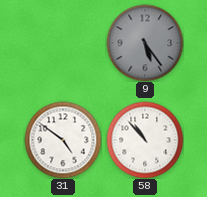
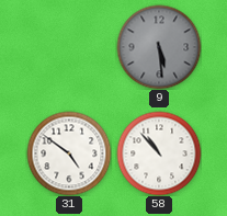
9: 5:24 -> 5:29
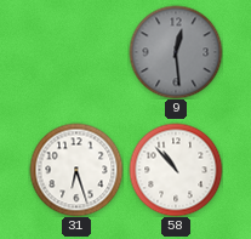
9: 5:29 -> 12:29
31: 4:51 -> 6:27
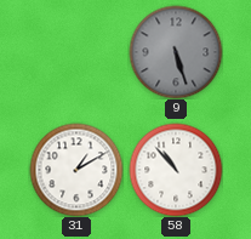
9: 12:29 -> 5:27
31: 6:27 -> 1:10
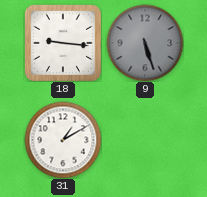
18: none -> 9:16
58: 10:53 -> none
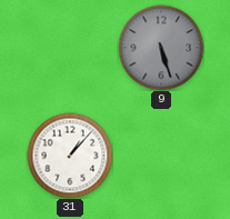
18: 9:16 -> none
31: 1:10 -> 1:07
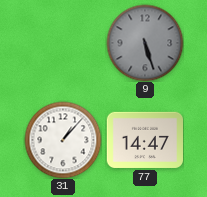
77: none -> 14:47
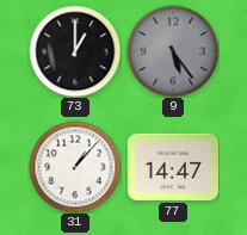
73: none -> 1:00
9: 5:27 -> 5:24
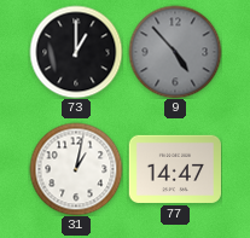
9: 5:24 -> 4:53
31: 1:07 -> 1:02
